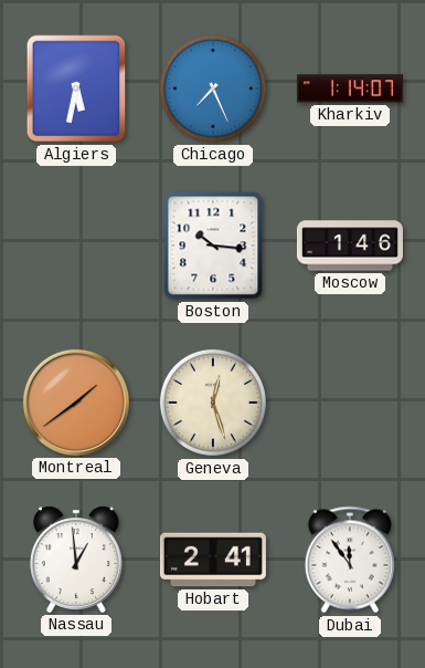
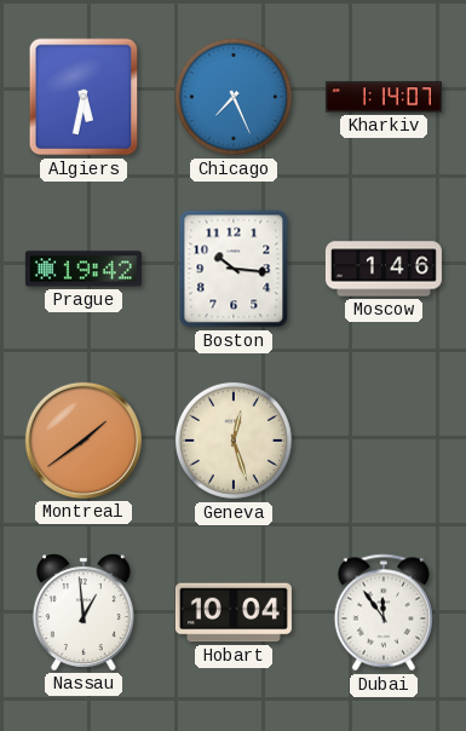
Prague: none -> 19:42
Hobart: 2:41 -> 10:04
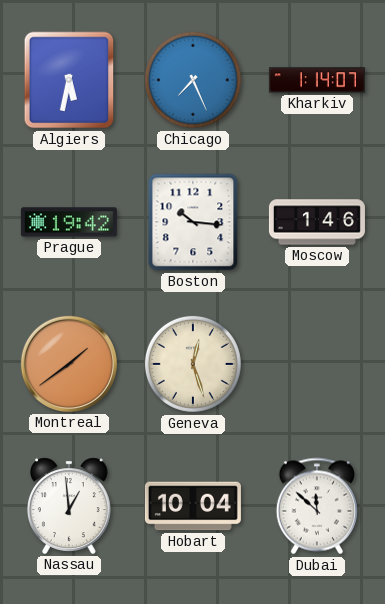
Dubai: 11:54 -> 11:52
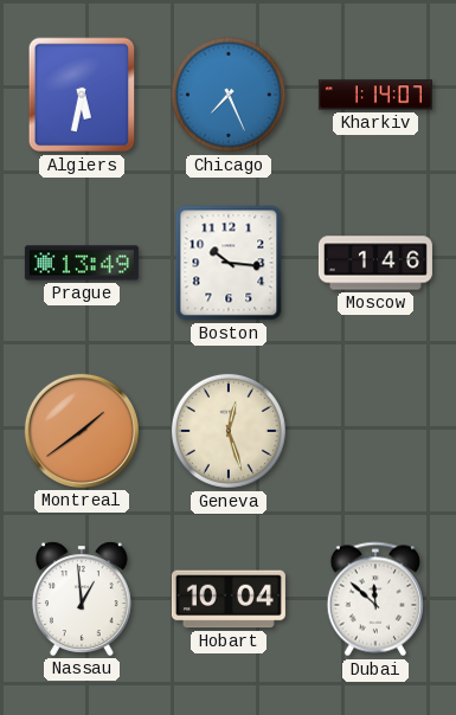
Prague: 19:42 -> 13:49
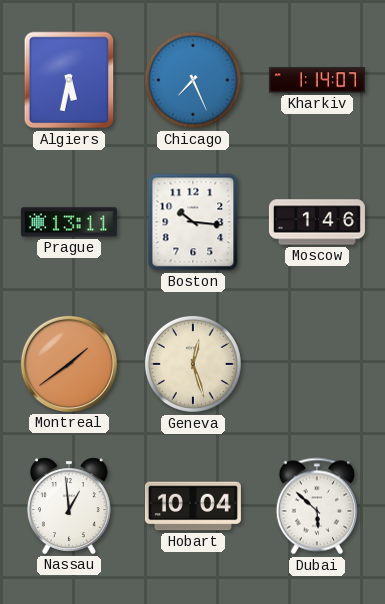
Prague: 13:49 -> 13:11
Dubai: 11:52 -> 5:52
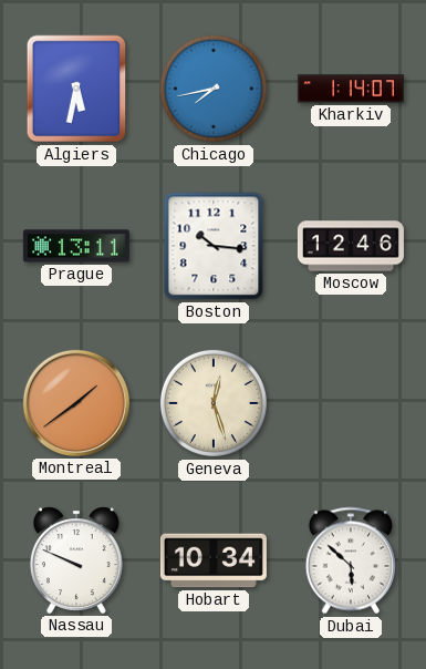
Chicago: 7:26 -> 7:43
Moscow: 1:46 -> 12:46
Nassau: 12:59 -> 9:49
Hobart: 10:04 -> 10:34
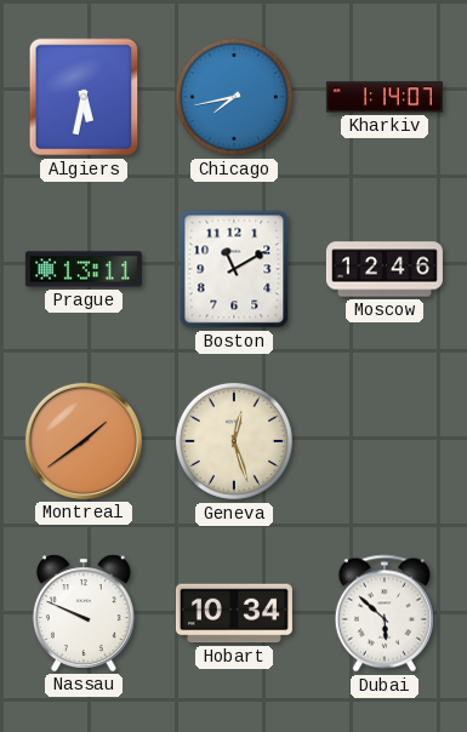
Boston: 10:16 -> 11:10
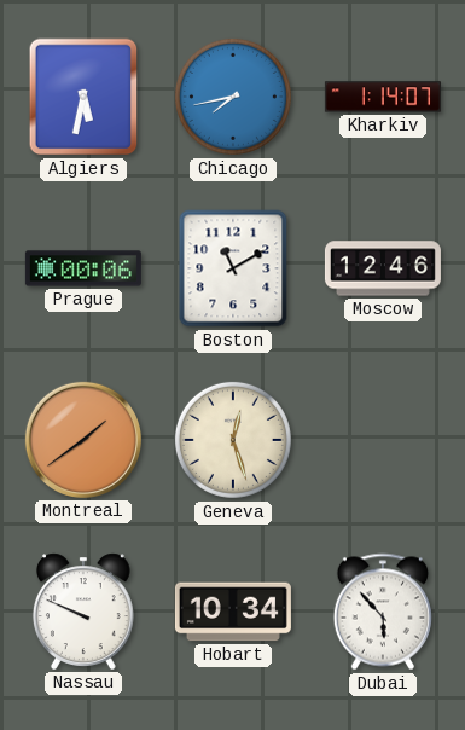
Prague: 13:11 -> 00:06
Dubai: 5:52 -> 5:53
